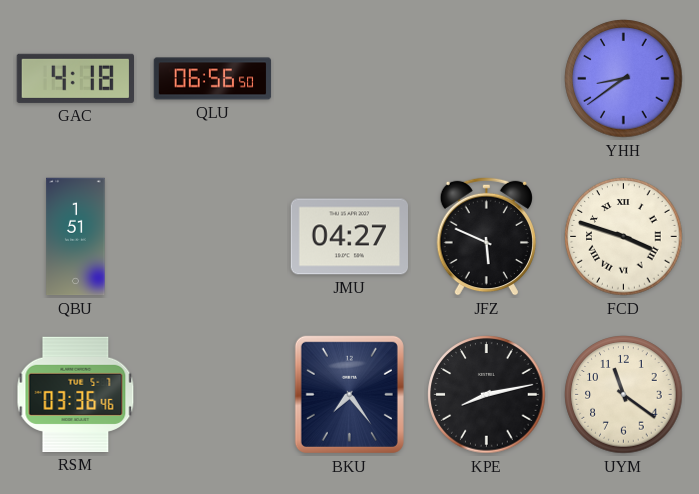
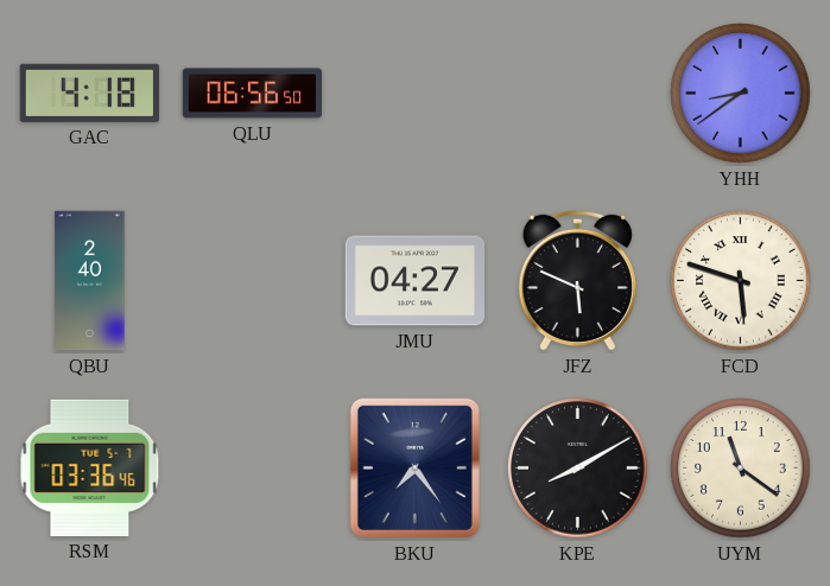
QBU: 1:51 -> 2:40
FCD: 3:48 -> 5:48
KPE: 8:13 -> 8:10
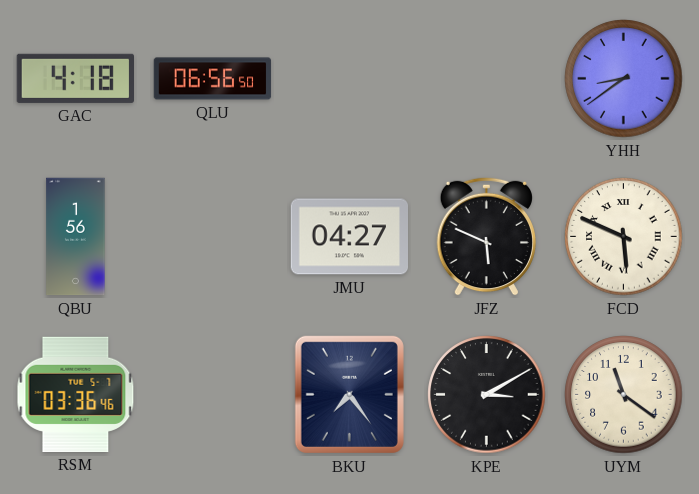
QBU: 2:40 -> 1:56
FCD: 5:48 -> 5:49
KPE: 8:10 -> 3:10
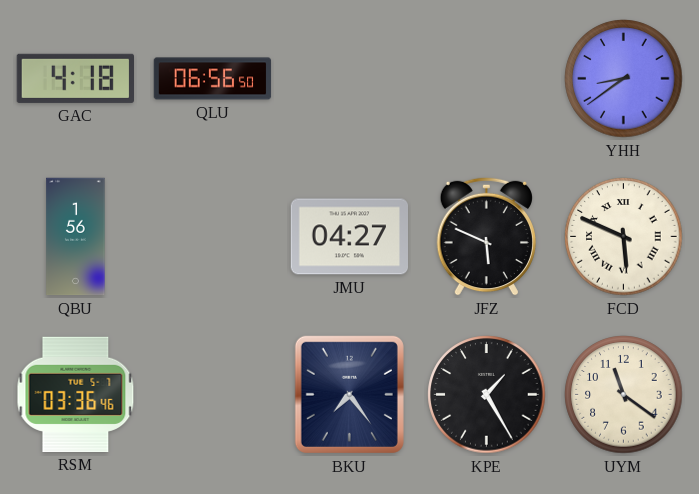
KPE: 3:10 -> 1:25
